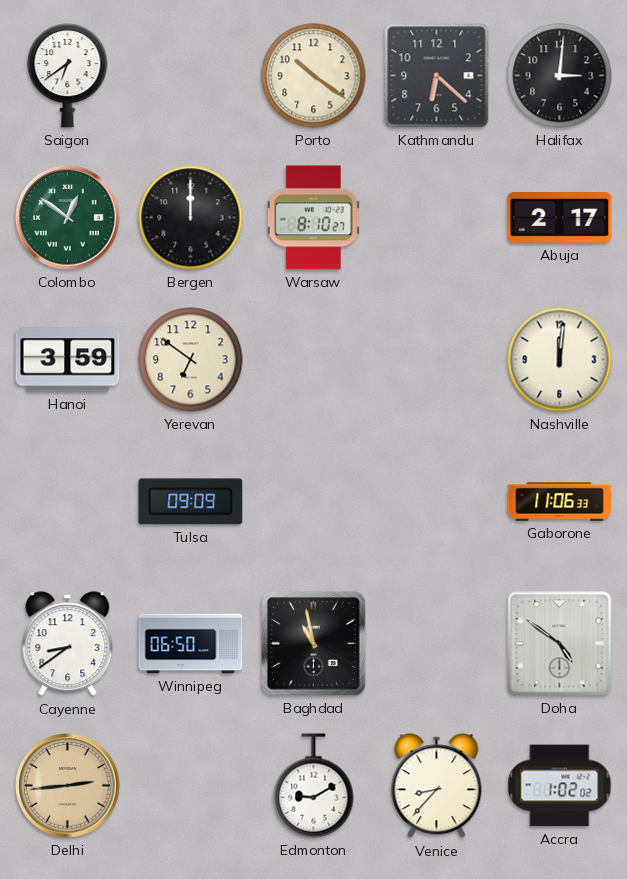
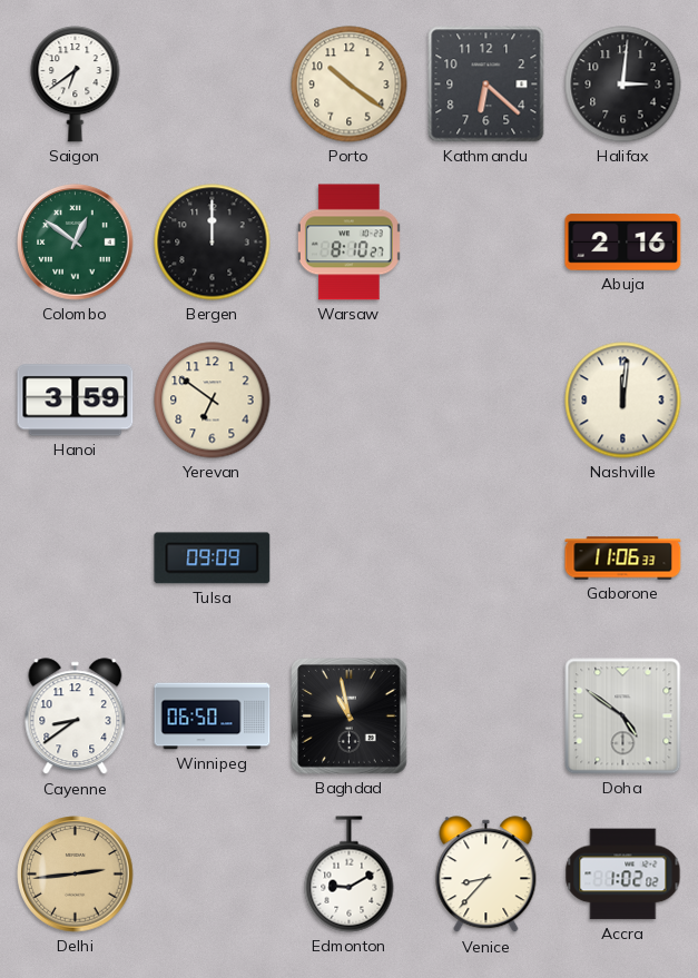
Abuja: 2:17 -> 2:16
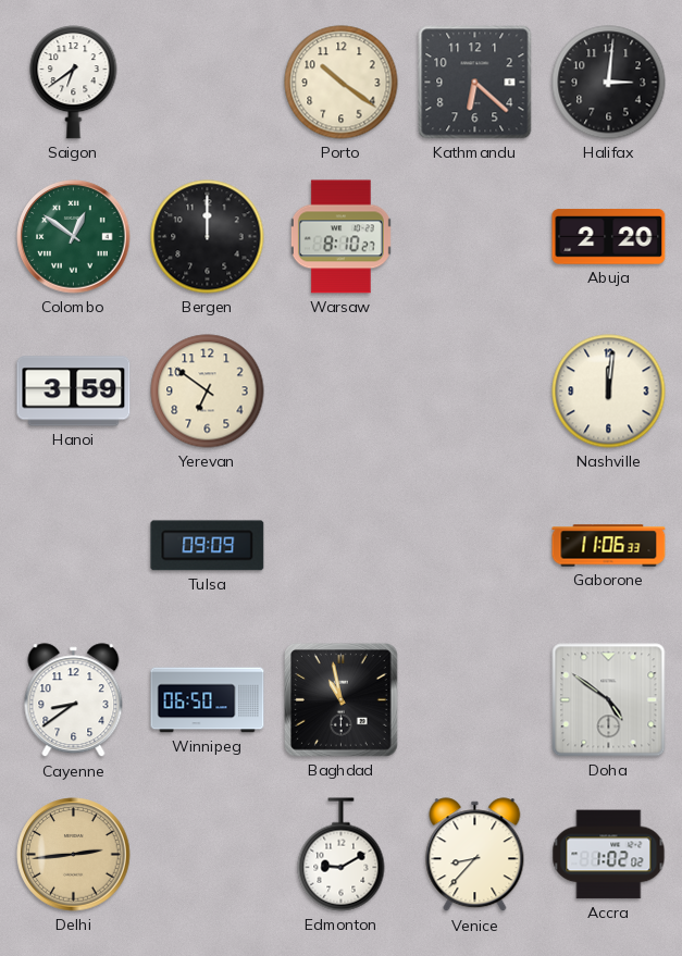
Abuja: 2:16 -> 2:20
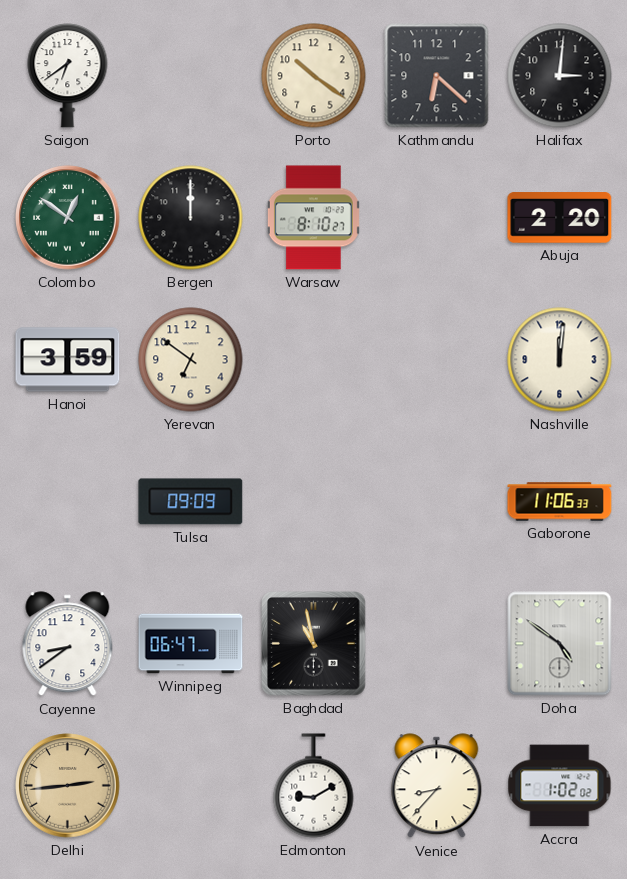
Winnipeg: 06:50 -> 06:47
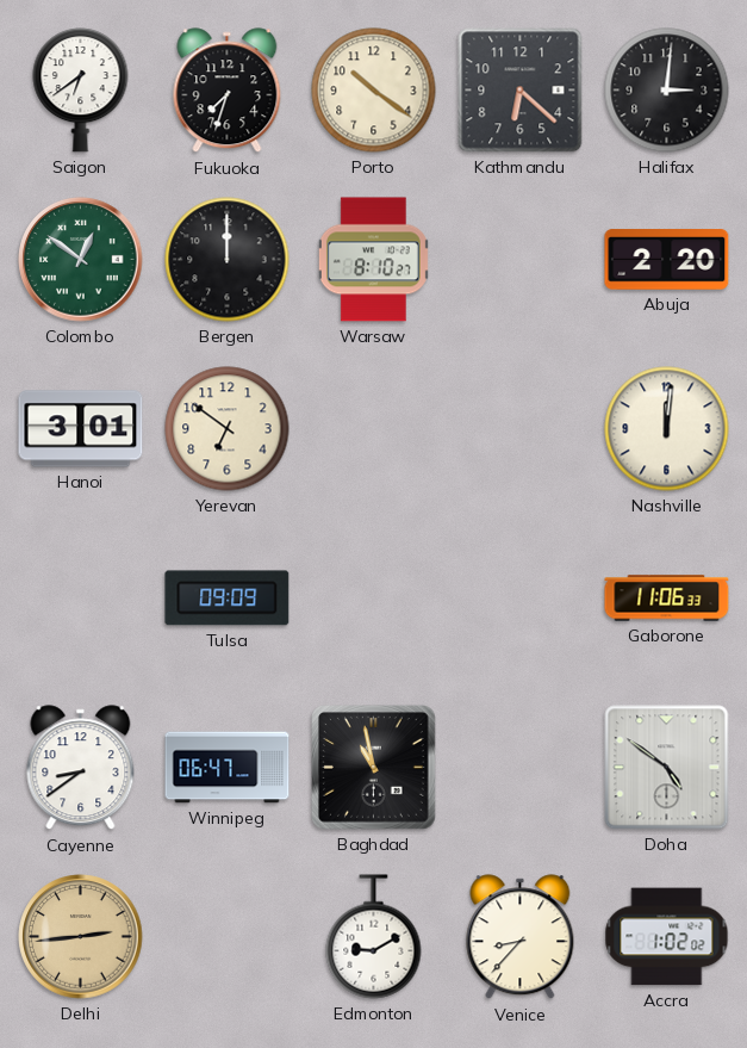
Fukuoka: none -> 7:33
Hanoi: 3:59 -> 3:01
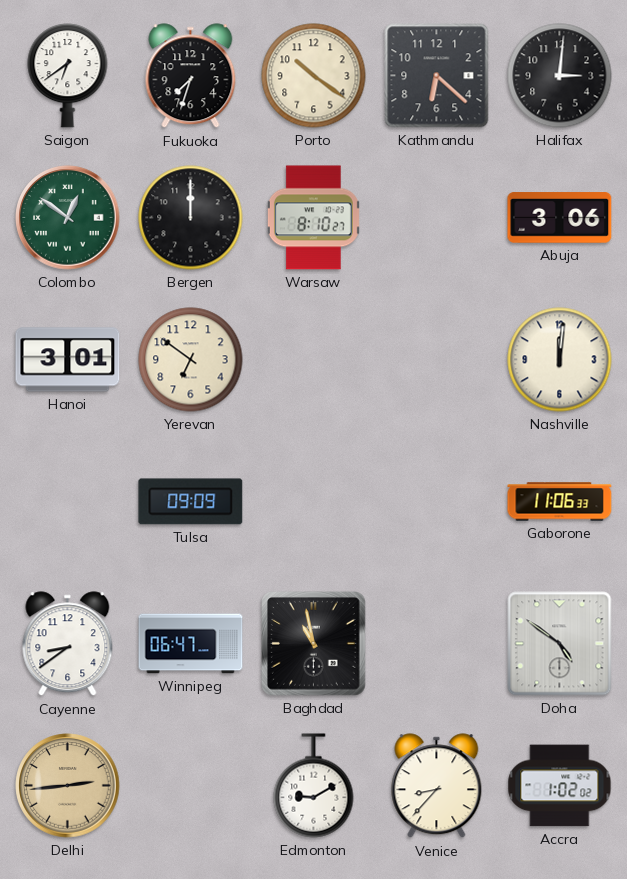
Abuja: 2:20 -> 3:06
